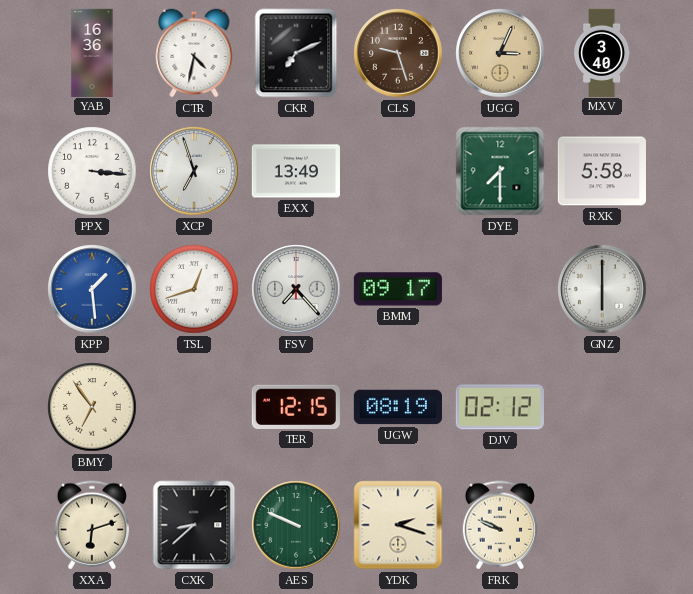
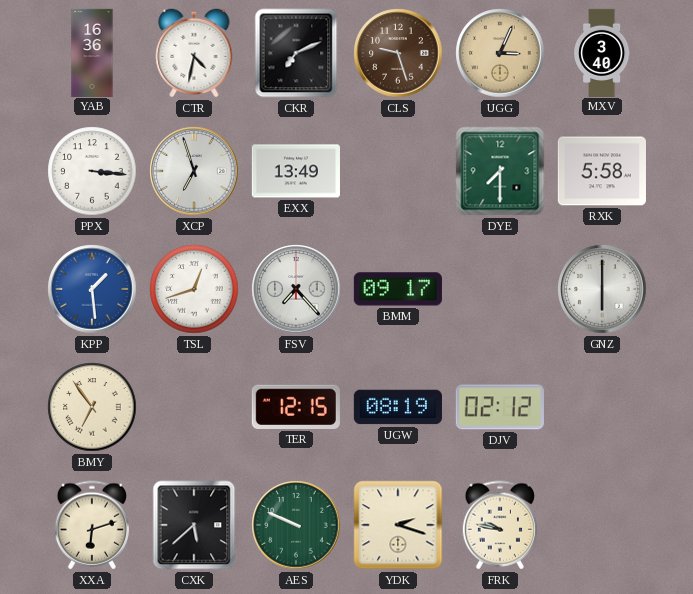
CXK: 8:38 -> 5:38
FRK: 9:49 -> 9:47
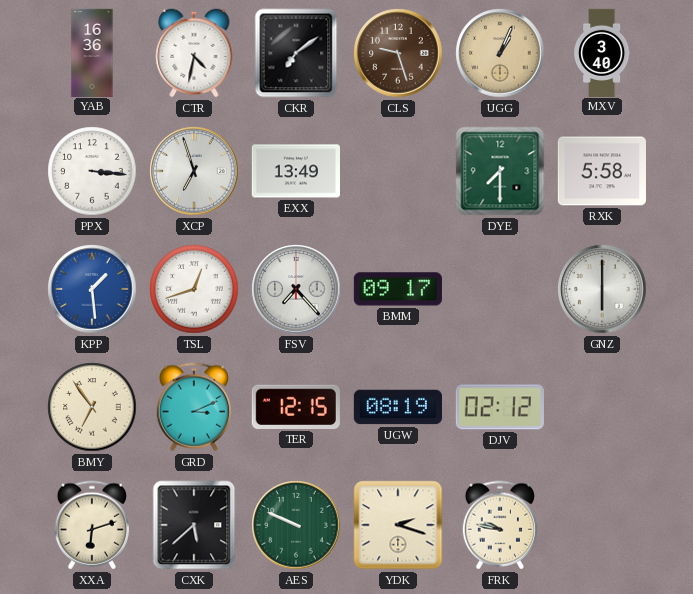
CKR: 7:11 -> 7:09
UGG: 3:04 -> 1:04
GRD: none -> 3:11
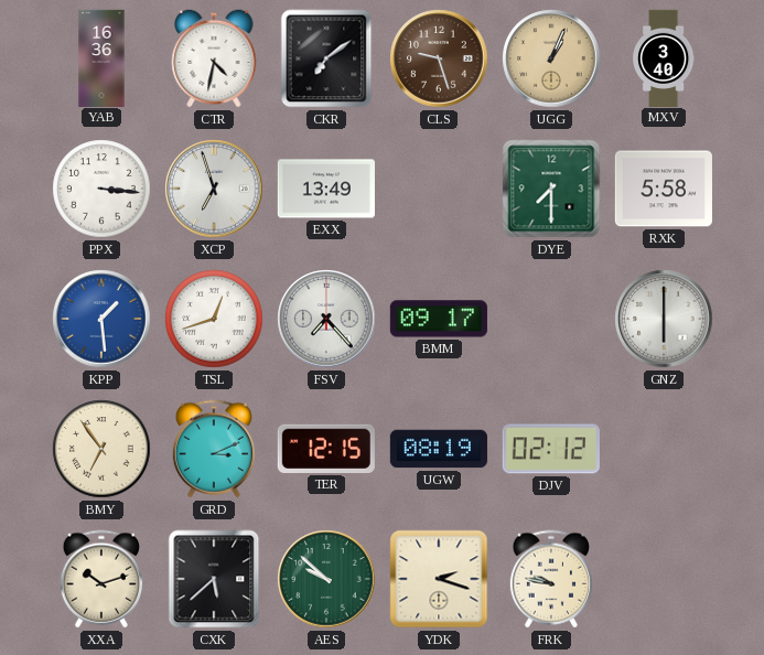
XXA: 6:12 -> 10:12
AES: 9:49 -> 9:52
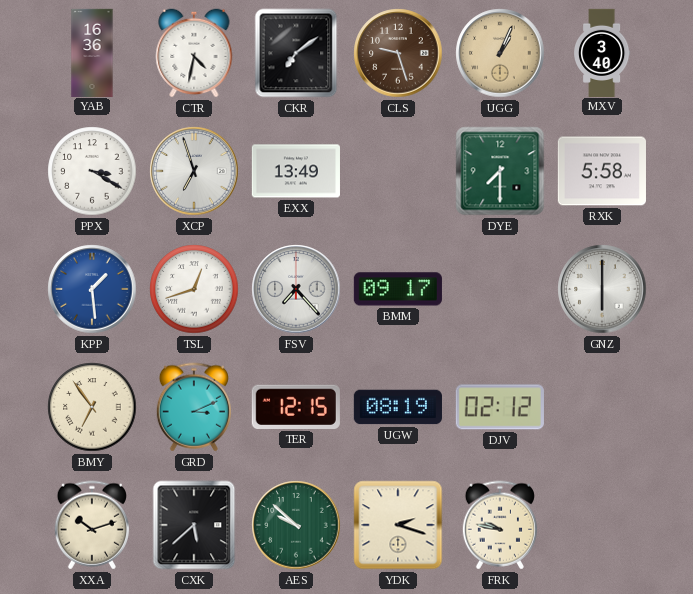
PPX: 3:16 -> 3:20
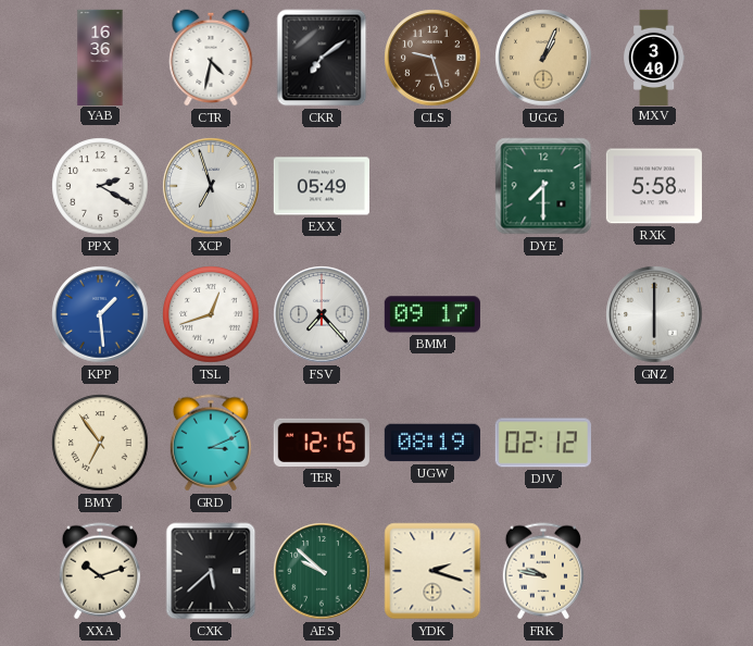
PPX: 3:20 -> 2:20
EXX: 13:49 -> 05:49
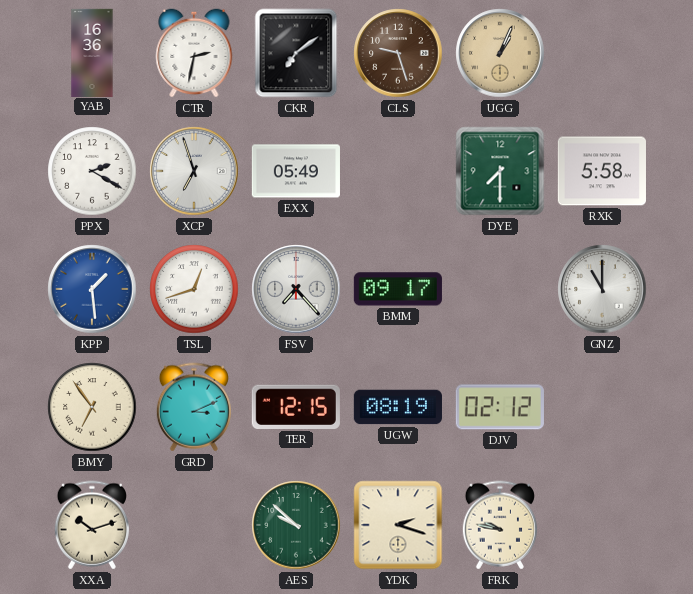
CTR: 4:32 -> 2:32
MXV: 3:40 -> none
GNZ: 6:00 -> 11:00
CXK: 5:38 -> none
